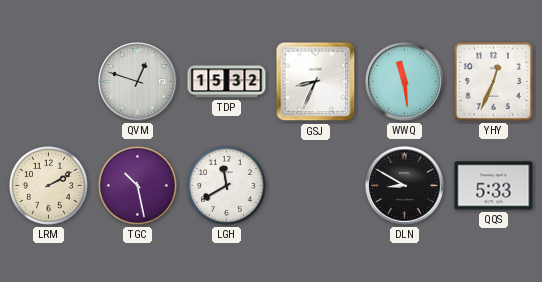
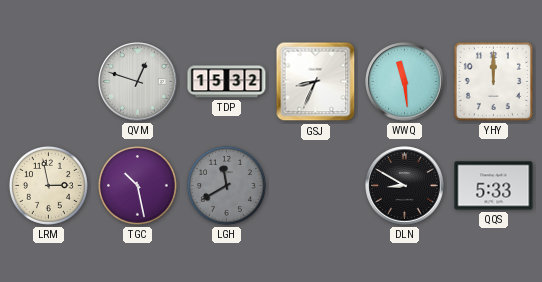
YHY: 12:34 -> 12:00
LRM: 2:10 -> 2:58
LGH dial: white -> grey
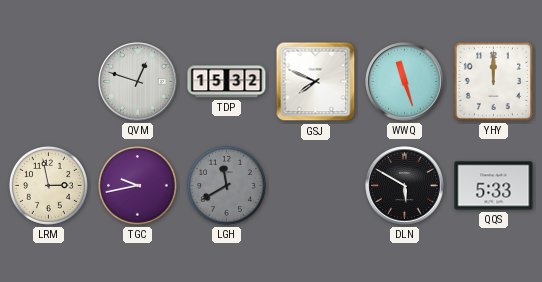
GSJ: 8:34 -> 7:49
WWQ: 11:29 -> 11:27
TGC: 10:28 -> 9:43
DLN: 8:50 -> 5:50
